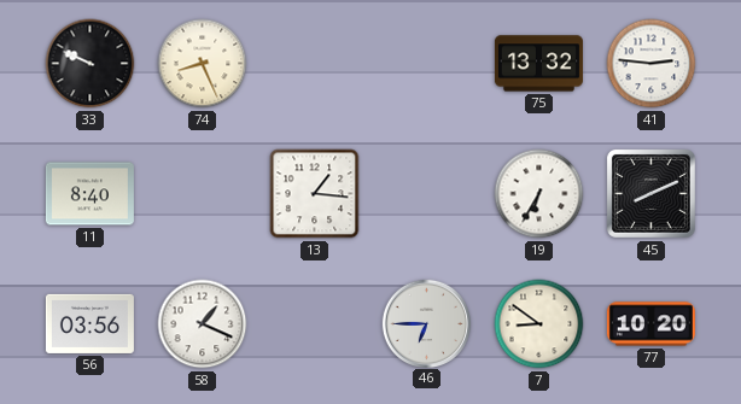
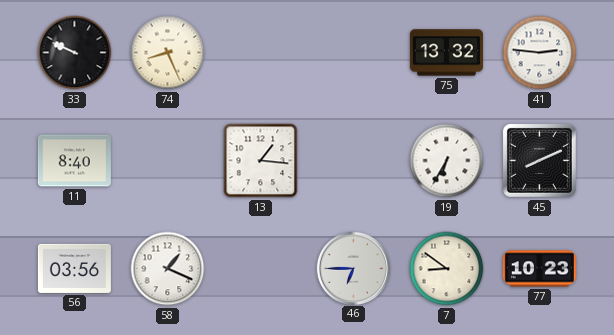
77: 10:20 -> 10:23
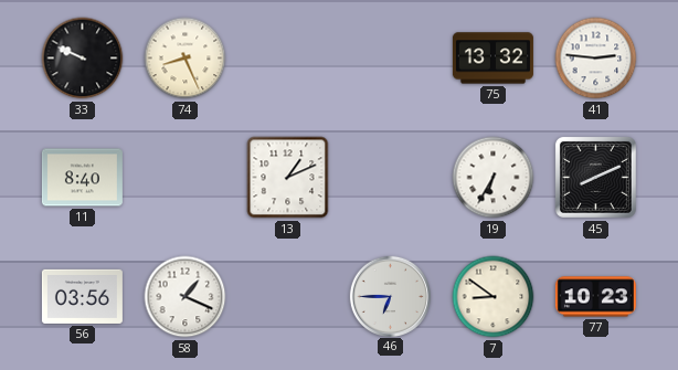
13: 1:16 -> 1:11
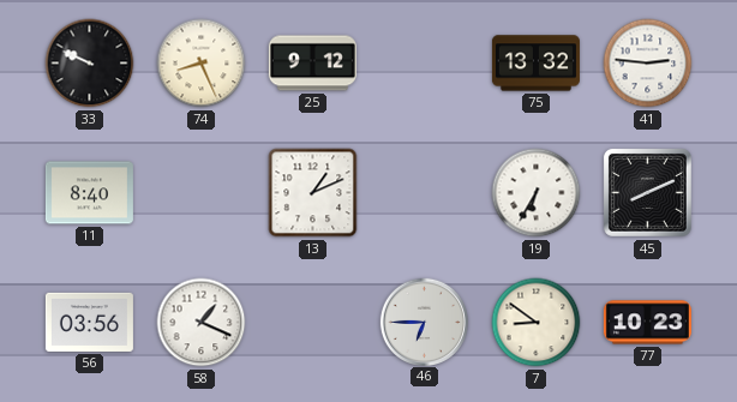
25: none -> 9:12
